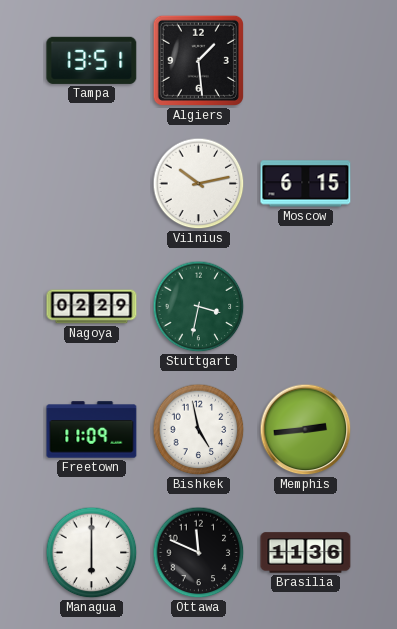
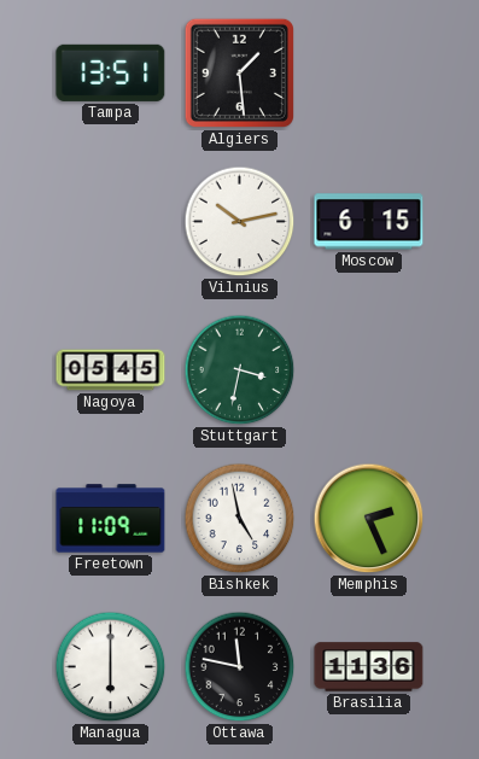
Nagoya: 02:29 -> 05:45
Memphis: 2:44 -> 2:26
Ottawa: 11:49 -> 11:47
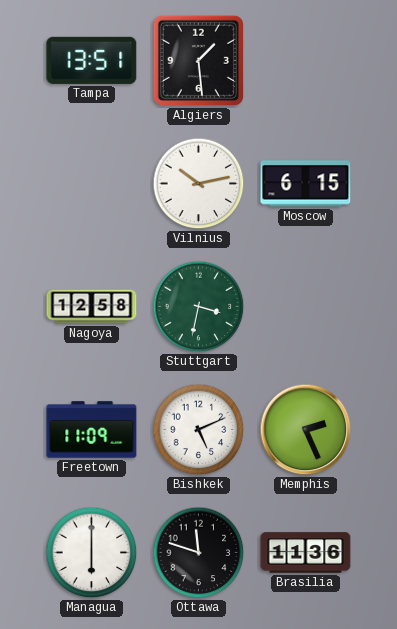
Nagoya: 05:45 -> 12:58
Bishkek: 4:58 -> 5:11
Ottawa: 11:47 -> 11:48
